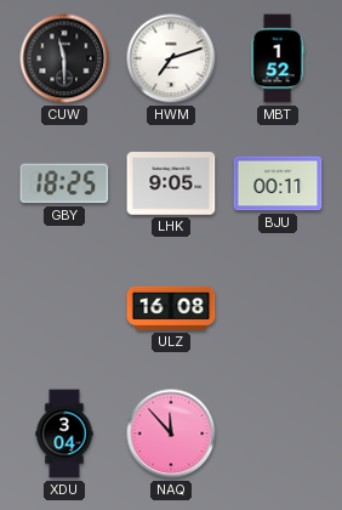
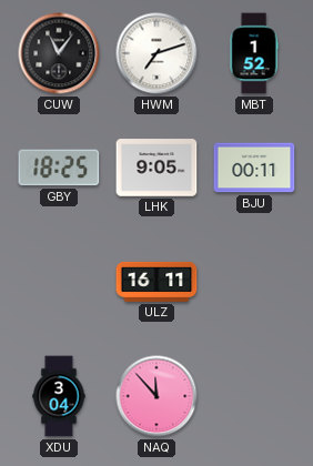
CUW: 11:30 -> 11:06
ULZ: 16:08 -> 16:11
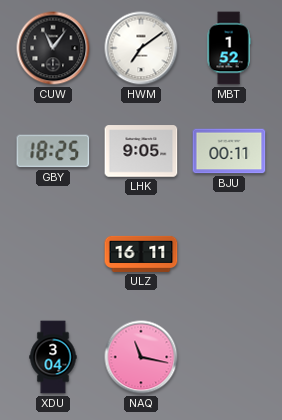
HWM: 7:12 -> 7:09
NAQ: 11:53 -> 11:17
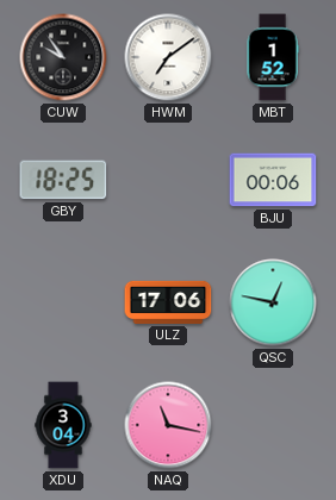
CUW: 11:06 -> 9:54
LHK: 9:05 -> none
BJU: 00:11 -> 00:06
ULZ: 16:11 -> 17:06
QSC: none -> 12:47
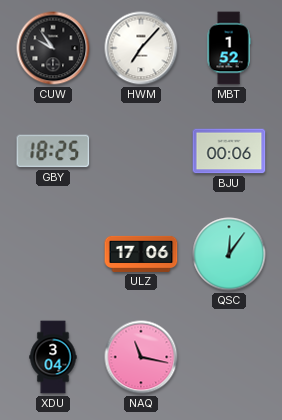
HWM: 7:09 -> 7:07
QSC: 12:47 -> 12:06
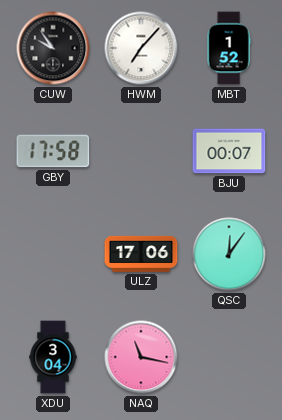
GBY: 18:25 -> 17:58
BJU: 00:06 -> 00:07
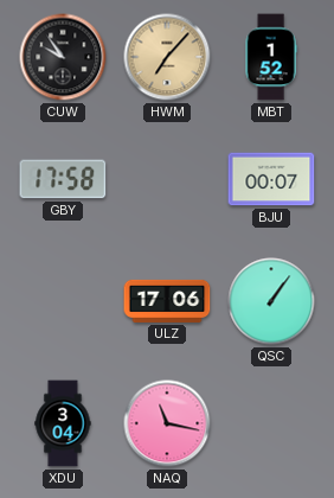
HWM dial: white -> champagne
QSC: 12:06 -> 1:06
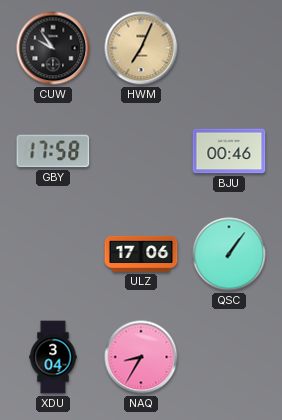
HWM: 7:07 -> 7:04
MBT: 1:52 -> none
BJU: 00:07 -> 00:46
NAQ: 11:17 -> 8:35
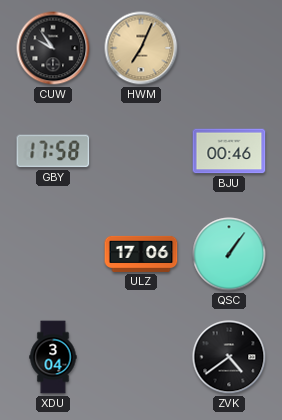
NAQ: 8:35 -> none
ZVK: none -> 4:39
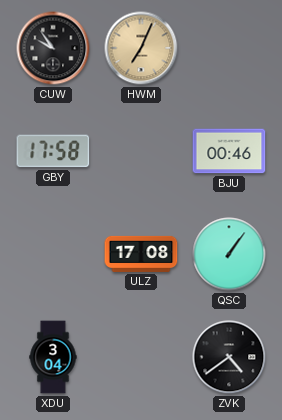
ULZ: 17:06 -> 17:08
